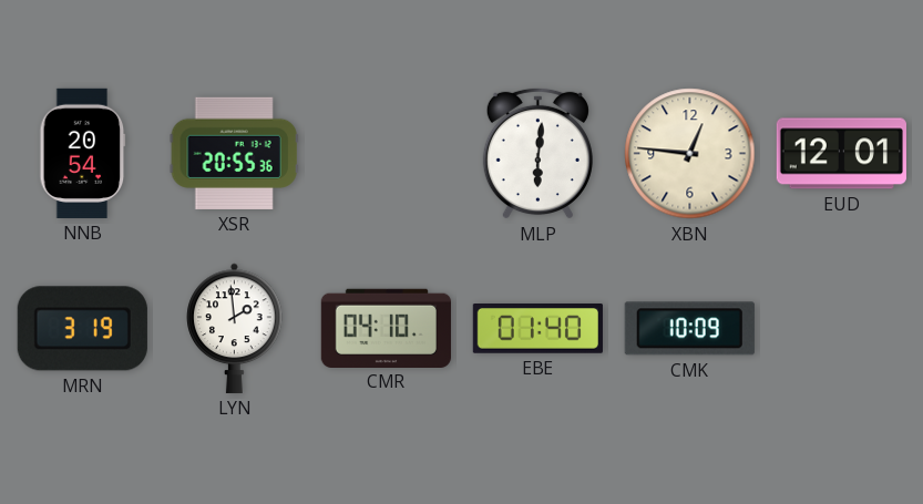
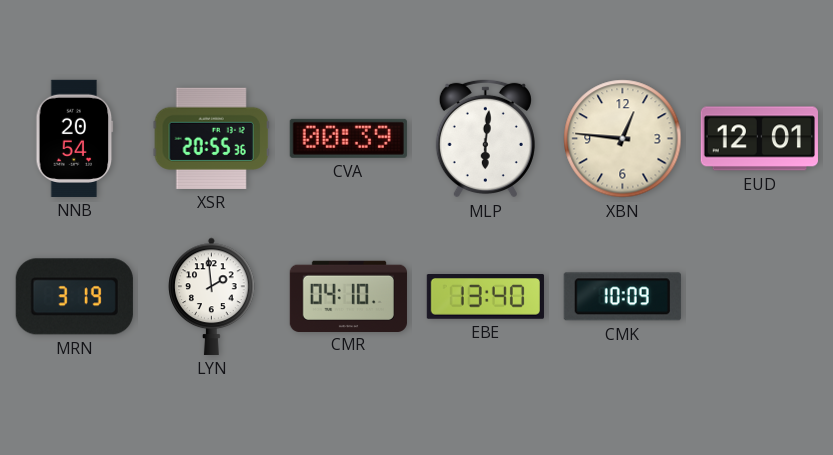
CVA: none -> 00:39
EBE: 01:40 -> 13:40
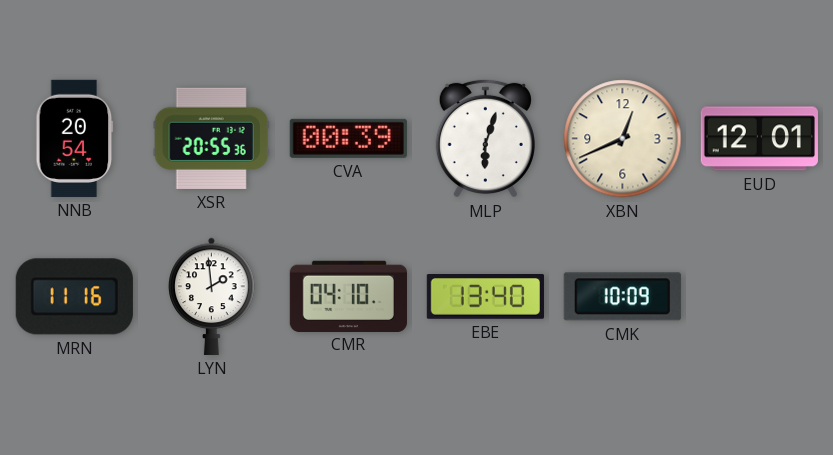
MLP: 6:01 -> 6:03
XBN: 12:46 -> 12:41
MRN: 3:19 -> 11:16
